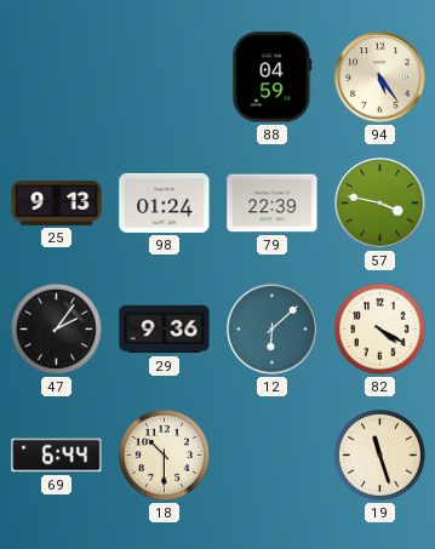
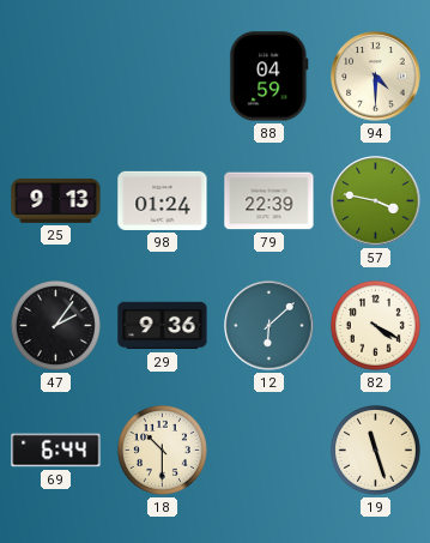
94: 5:24 -> 4:30
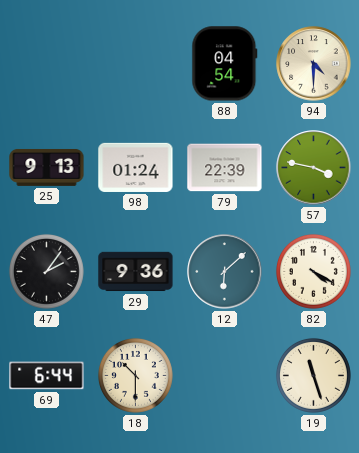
88: 04:59 -> 04:54
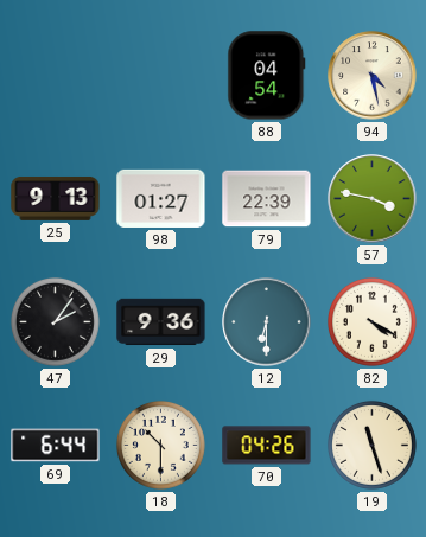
94: 4:30 -> 4:28
98: 01:24 -> 01:27
12: 6:08 -> 6:30
70: none -> 04:26
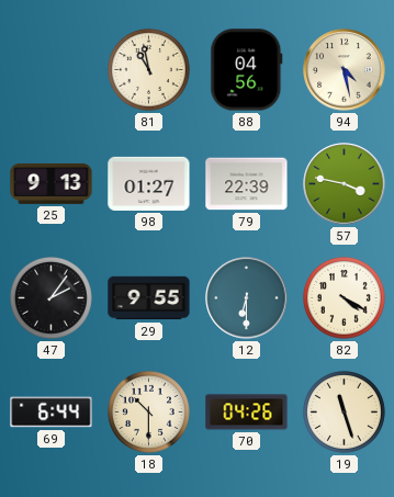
81: none -> 10:58
88: 04:54 -> 04:56
29: 9:36 -> 9:55
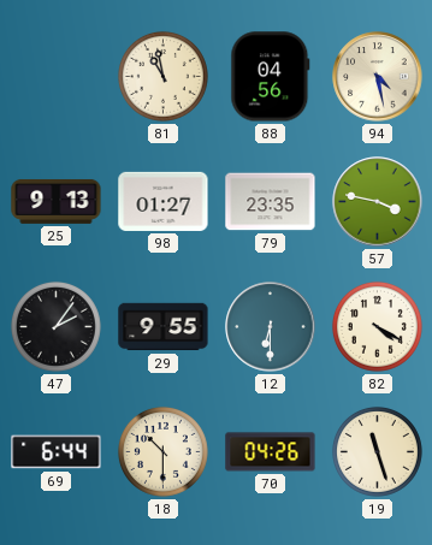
79: 22:39 -> 23:35
